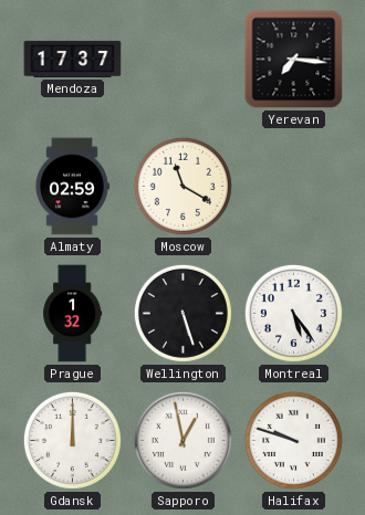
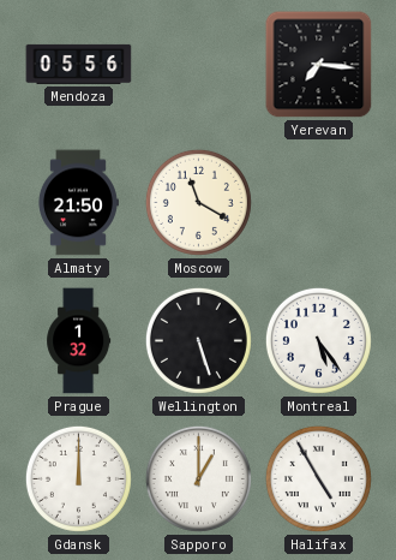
Mendoza: 17:37 -> 05:56
Almaty: 02:59 -> 21:50
Sapporo: 12:58 -> 1:00
Halifax: 9:48 -> 4:55
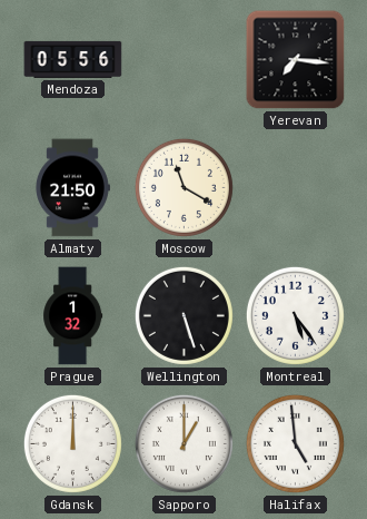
Halifax: 4:55 -> 4:59
